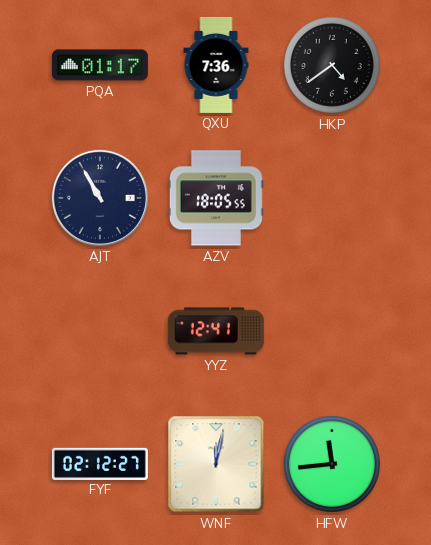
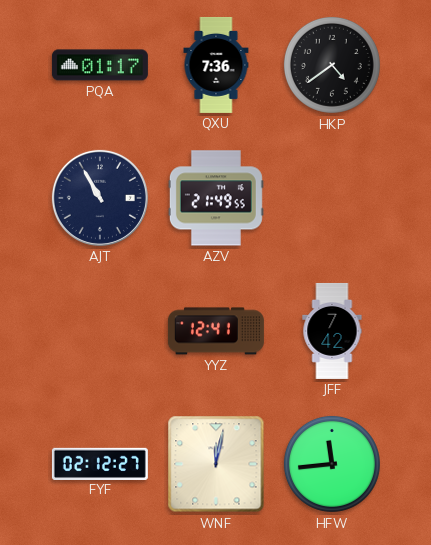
AZV: 18:05 -> 21:49
JFF: none -> 7:42
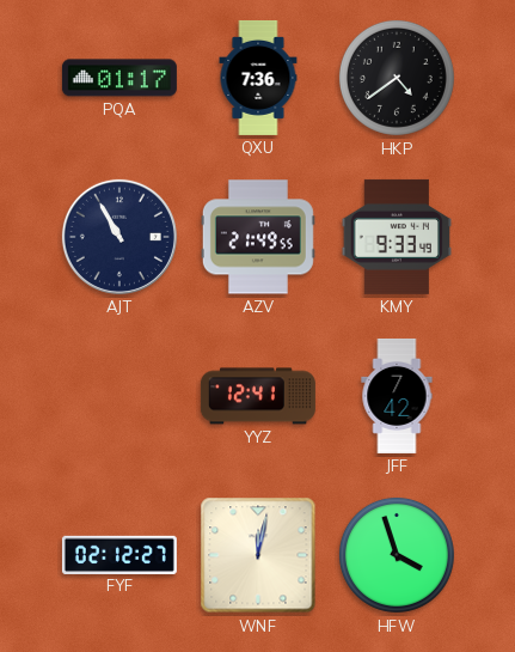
KMY: none -> 9:33
HFW: 11:44 -> 3:57
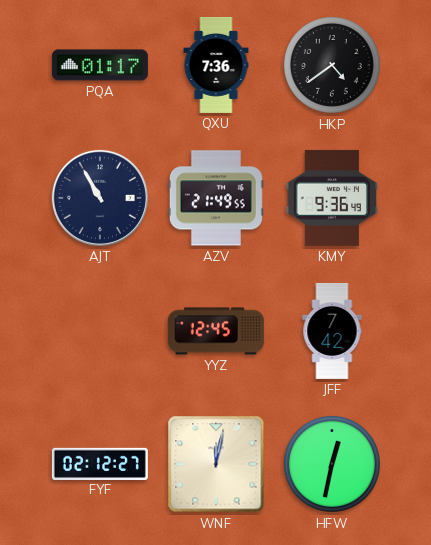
KMY: 9:33 -> 9:36
YYZ: 12:41 -> 12:45
HFW: 3:57 -> 12:32
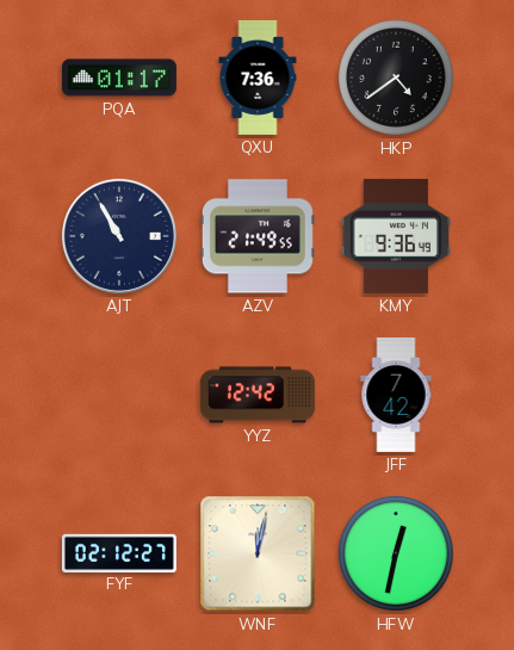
YYZ: 12:45 -> 12:42
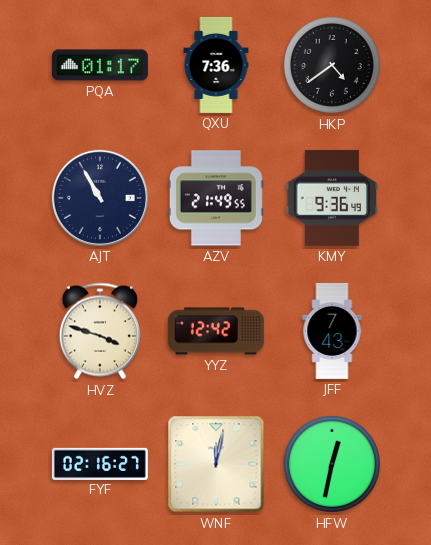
HVZ: none -> 3:48
JFF: 7:42 -> 7:43
FYF: 02:12 -> 02:16
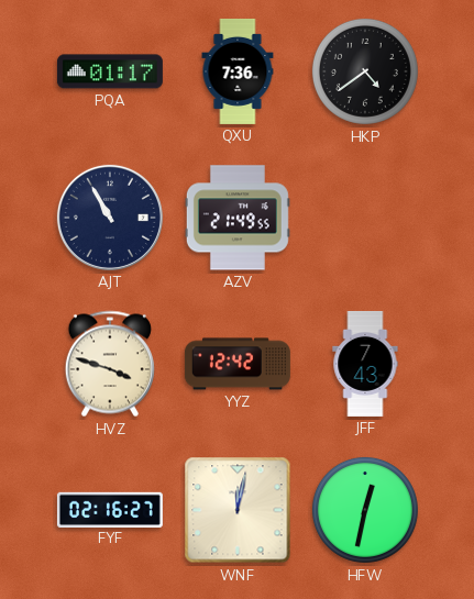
KMY: 9:36 -> none
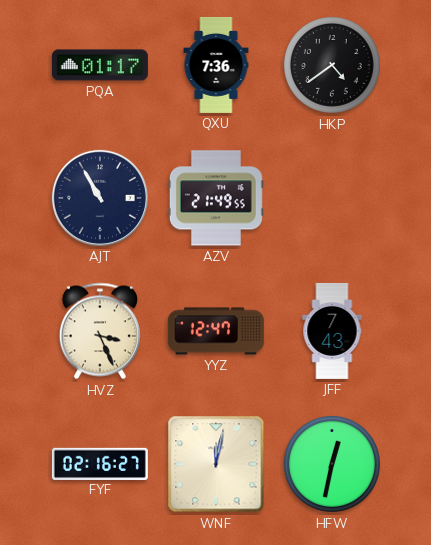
HVZ: 3:48 -> 3:26
YYZ: 12:42 -> 12:47
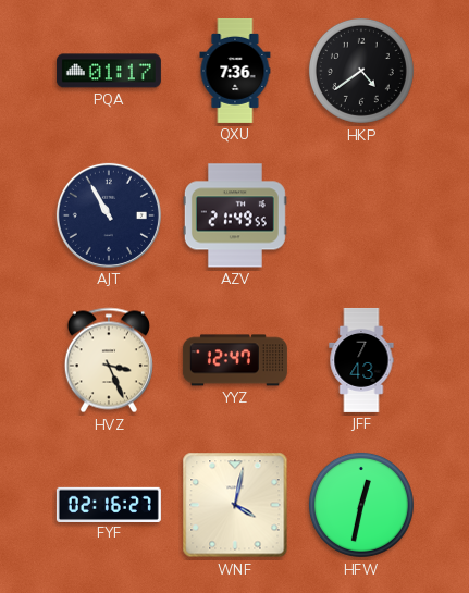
WNF: 12:02 -> 4:02
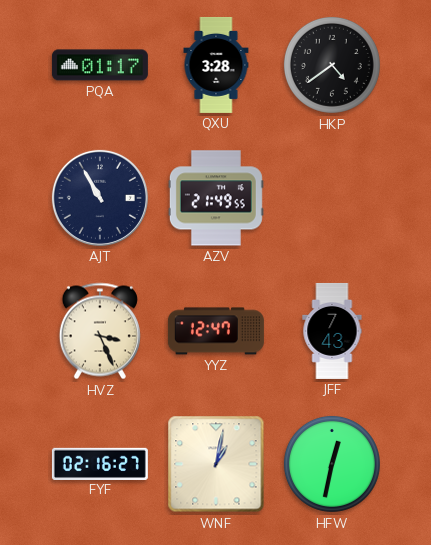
QXU: 7:36 -> 3:28
WNF: 4:02 -> 1:02
